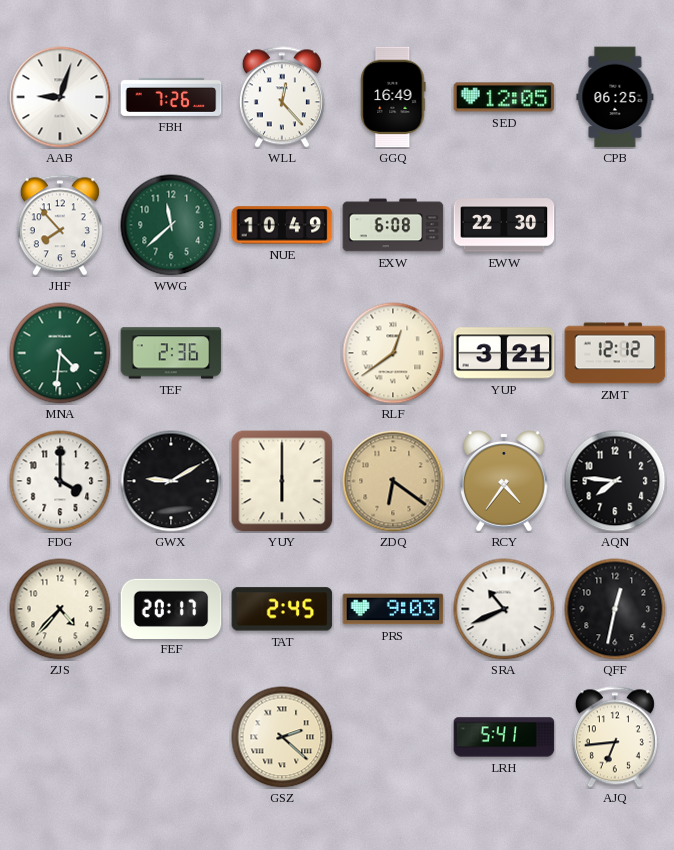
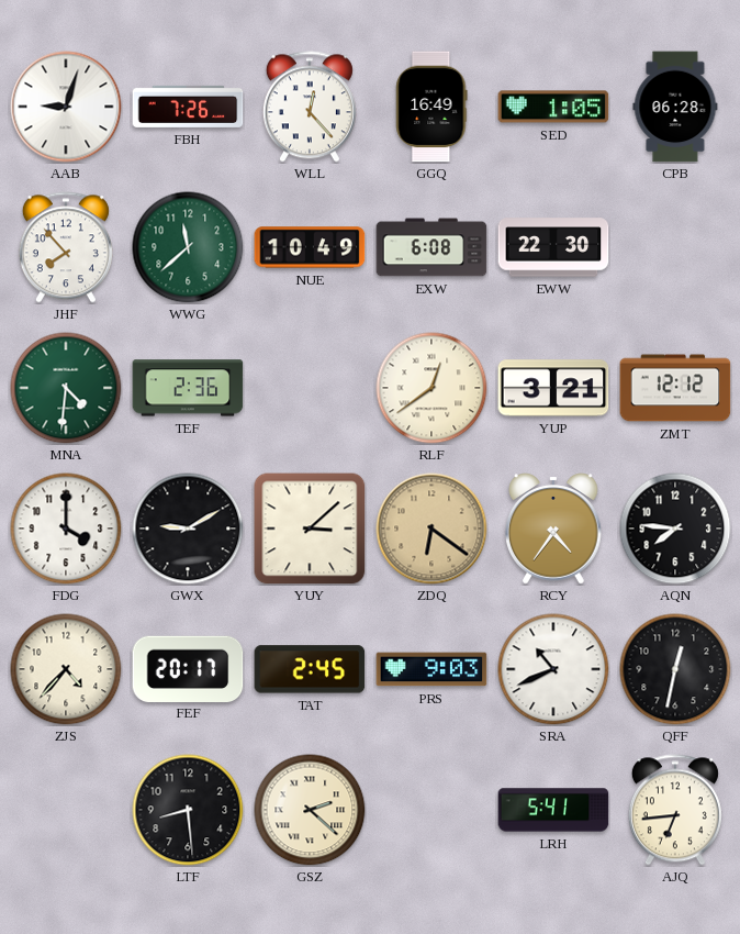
SED: 12:05 -> 1:05
CPB: 06:25 -> 06:28
YUY: 6:00 -> 3:08
LTF: none -> 8:29
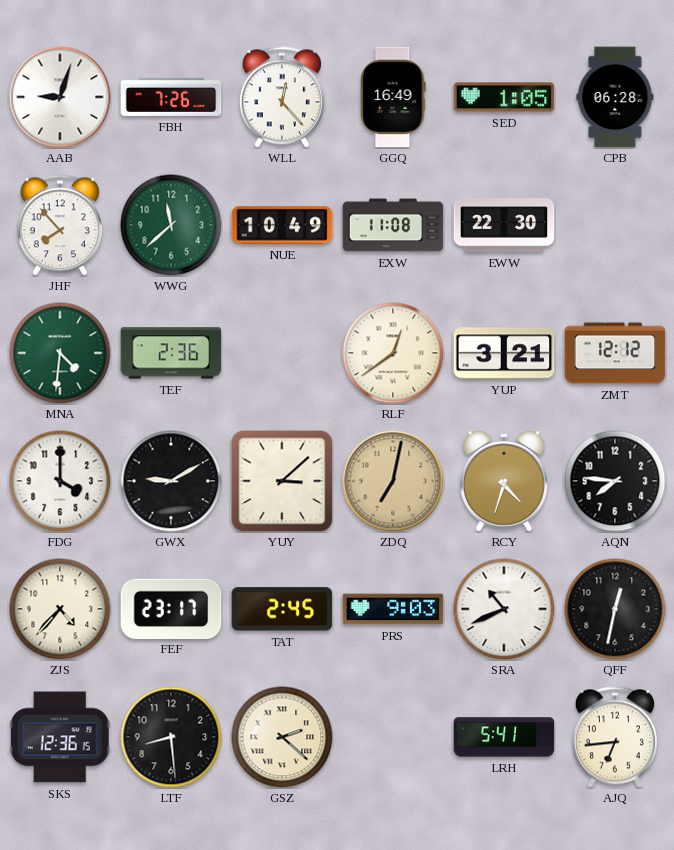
EXW: 6:08 -> 11:08
ZDQ: 6:21 -> 7:02
RCY: 4:36 -> 4:33
FEF: 20:17 -> 23:17
SKS: none -> 12:36
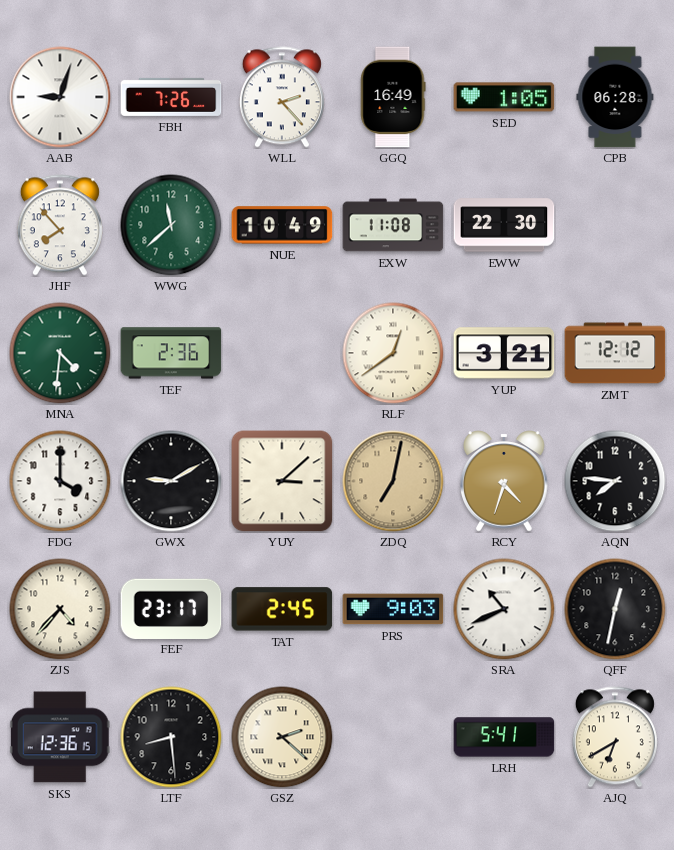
WLL: 12:23 -> 2:23
AJQ: 6:44 -> 6:40
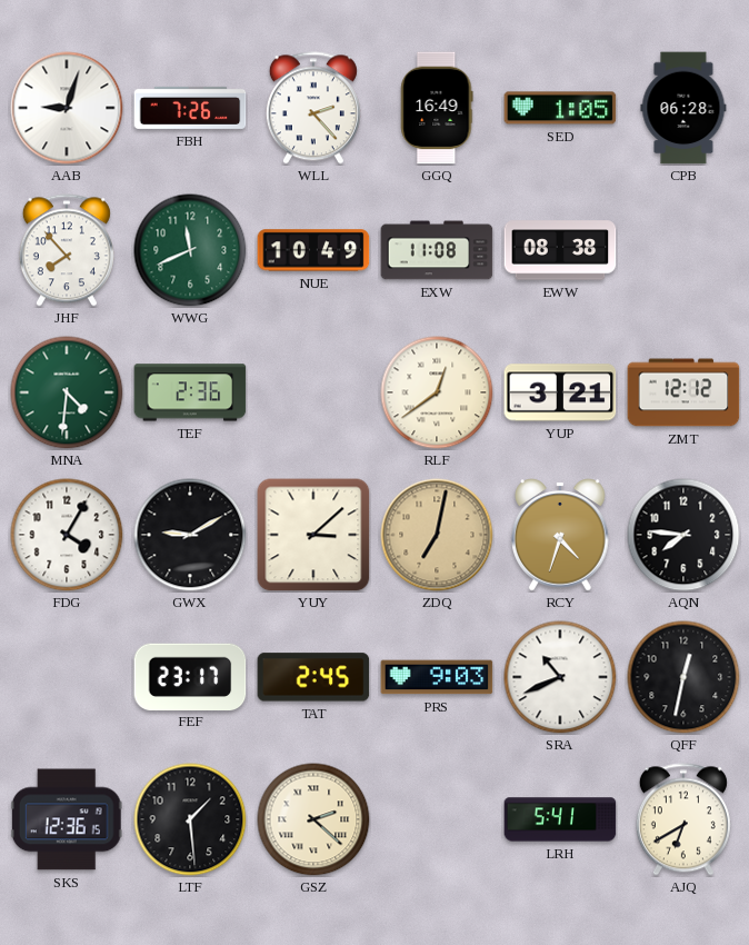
WWG: 11:38 -> 11:41
EWW: 22:30 -> 08:38
FDG: 4:00 -> 4:05
ZJS: 4:37 -> none
LTF: 8:29 -> 1:29
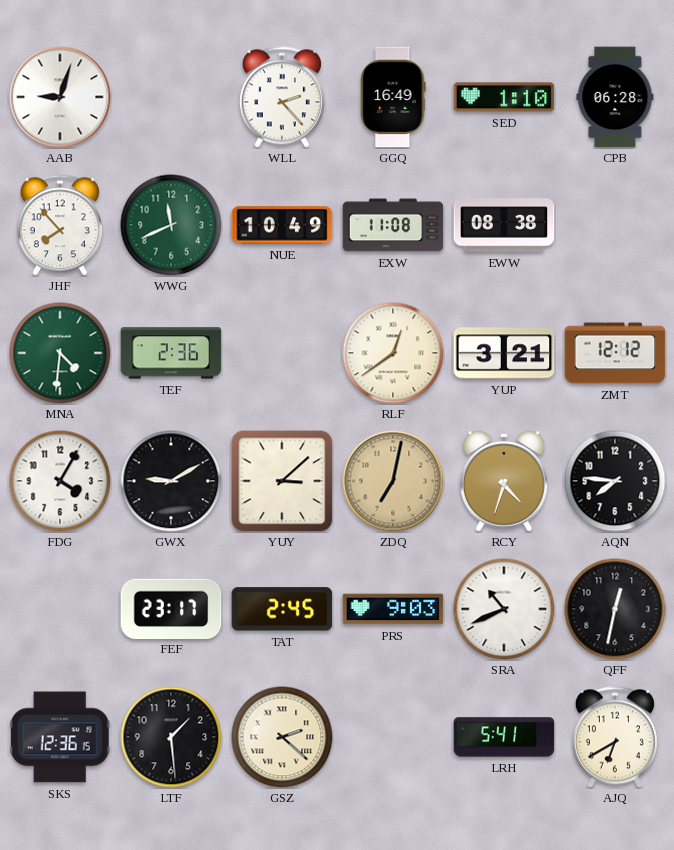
FBH: 7:26 -> none
SED: 1:05 -> 1:10
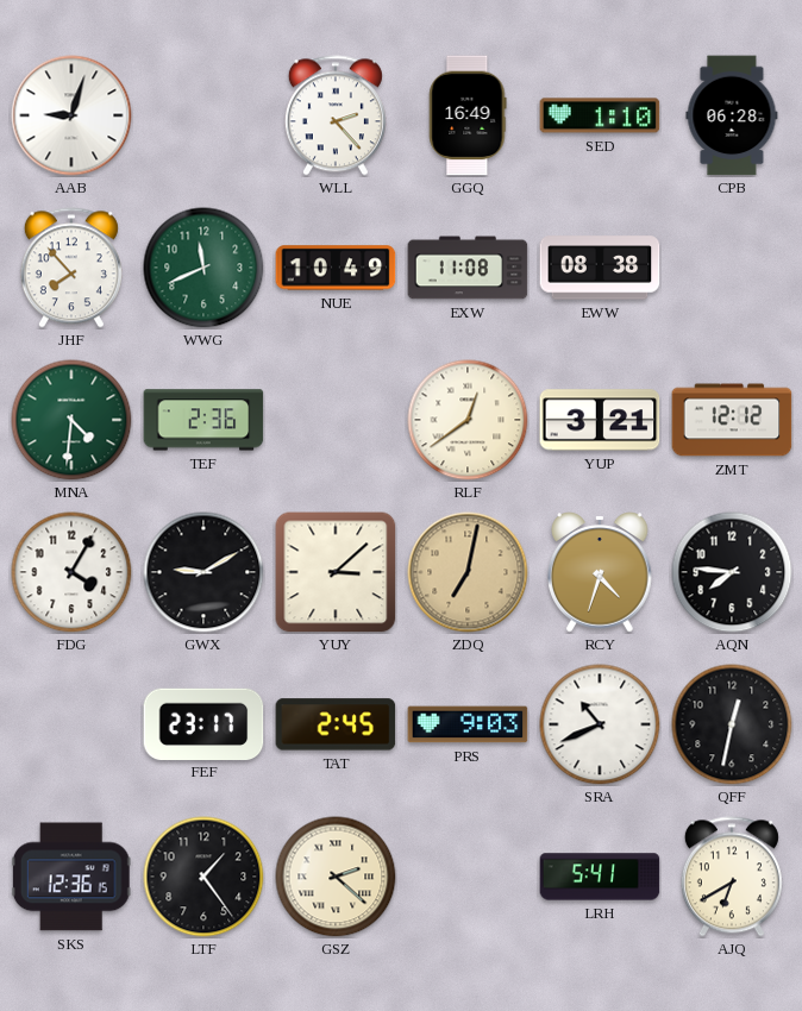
LTF: 1:29 -> 1:24
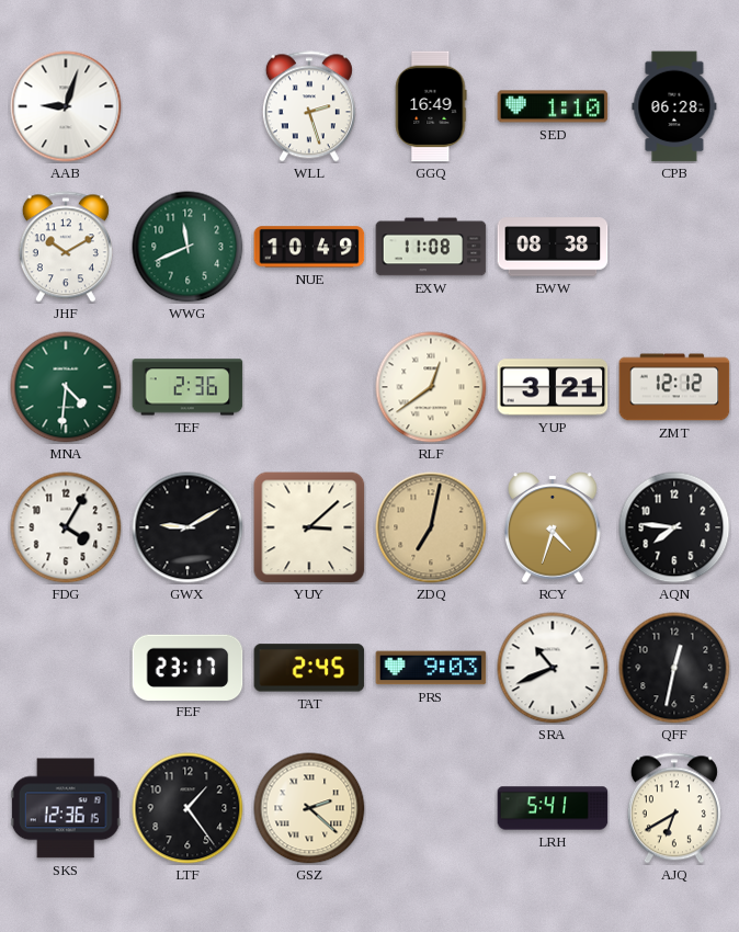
WLL: 2:23 -> 2:27
JHF: 7:53 -> 10:10
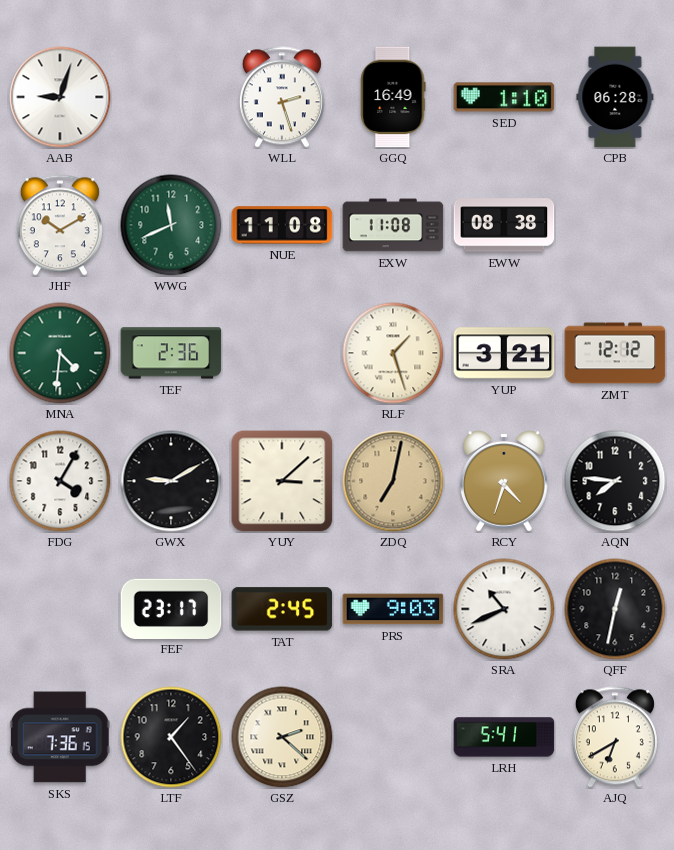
NUE: 10:49 -> 11:08
RLF: 12:39 -> 1:27
SKS: 12:36 -> 7:36
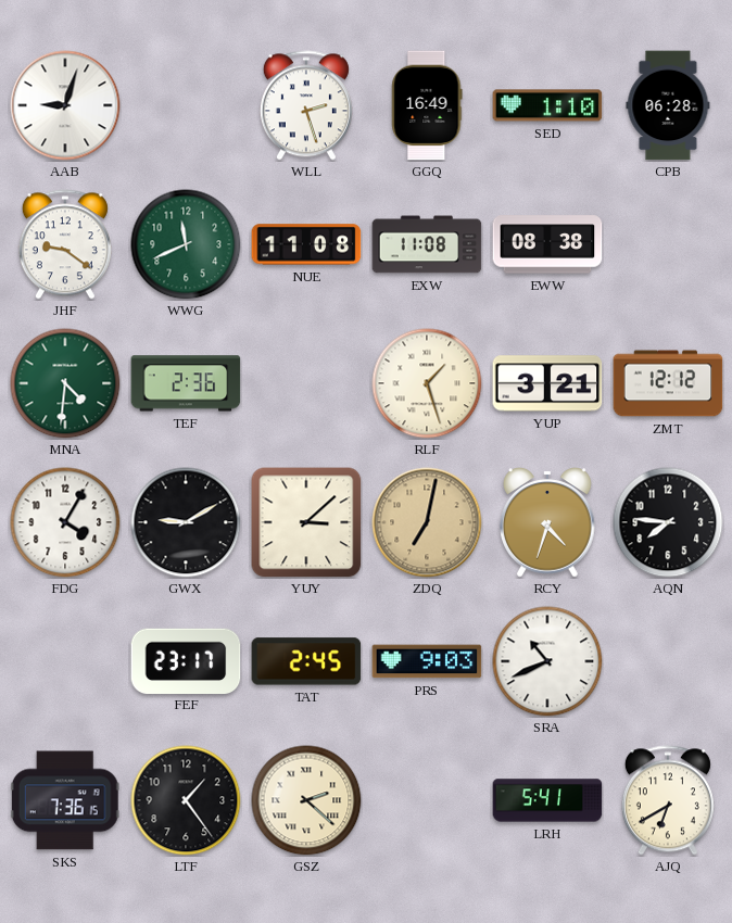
JHF: 10:10 -> 9:21
QFF: 12:32 -> none
